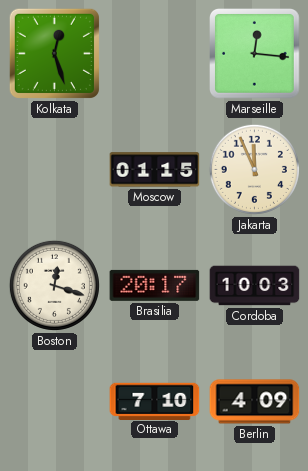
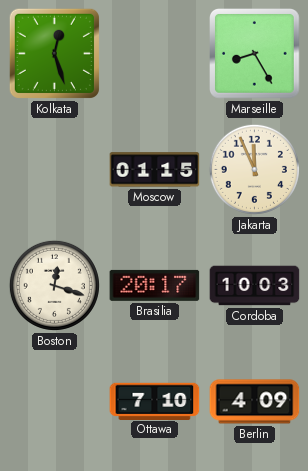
Marseille: 12:16 -> 8:25
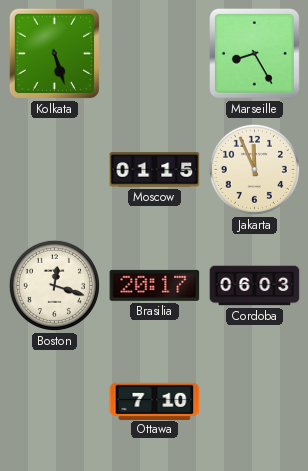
Kolkata: 12:27 -> 5:27
Cordoba: 10:03 -> 06:03
Berlin: 4:09 -> none
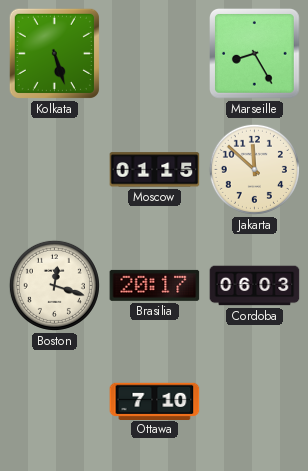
Jakarta: 11:56 -> 11:52
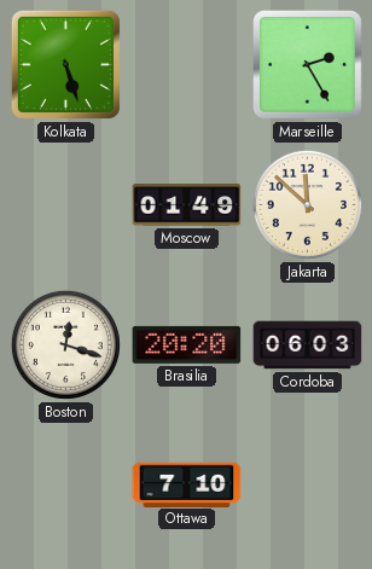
Marseille: 8:25 -> 2:25
Moscow: 01:15 -> 01:49
Brasilia: 20:17 -> 20:20
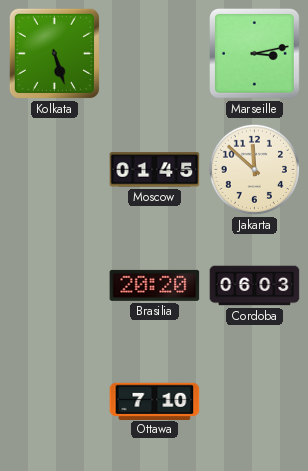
Marseille: 2:25 -> 3:13
Moscow: 01:49 -> 01:45
Boston: 12:18 -> none
